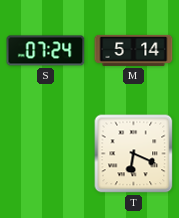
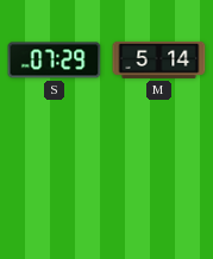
S: 07:24 -> 07:29
T: 6:19 -> none
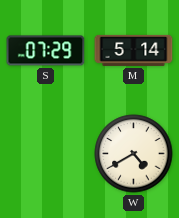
W: none -> 4:40
